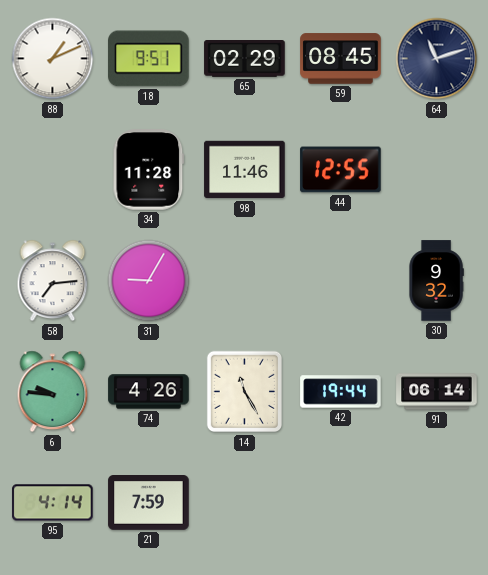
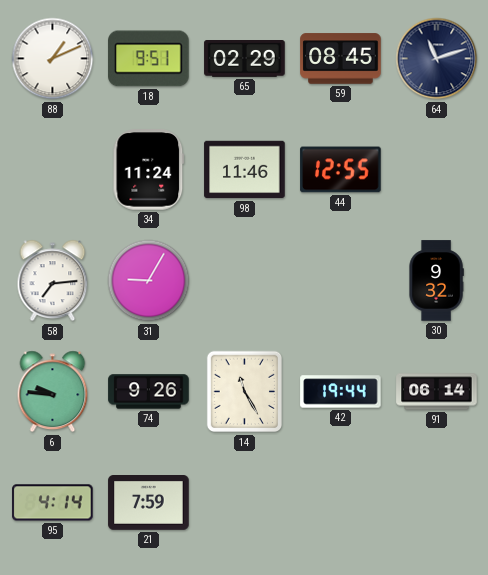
34: 11:28 -> 11:24
74: 4:26 -> 9:26
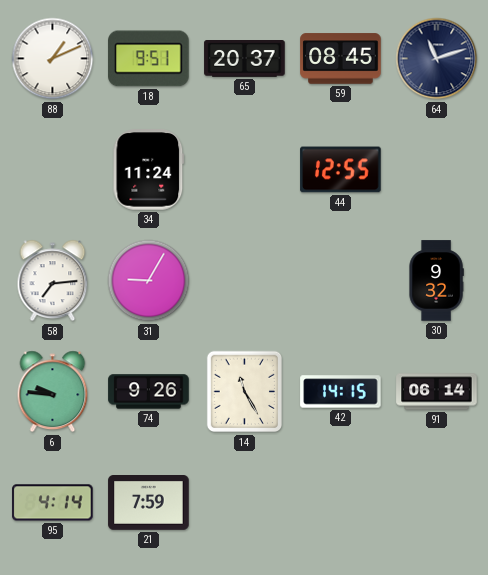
65: 02:29 -> 20:37
98: 11:46 -> none
42: 19:44 -> 14:15
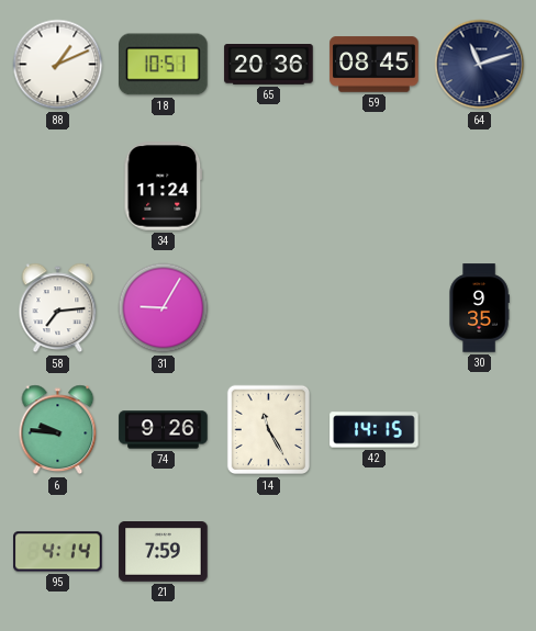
18: 9:51 -> 10:51
65: 20:37 -> 20:36
44: 12:55 -> none
30: 9:32 -> 9:35
91: 06:14 -> none
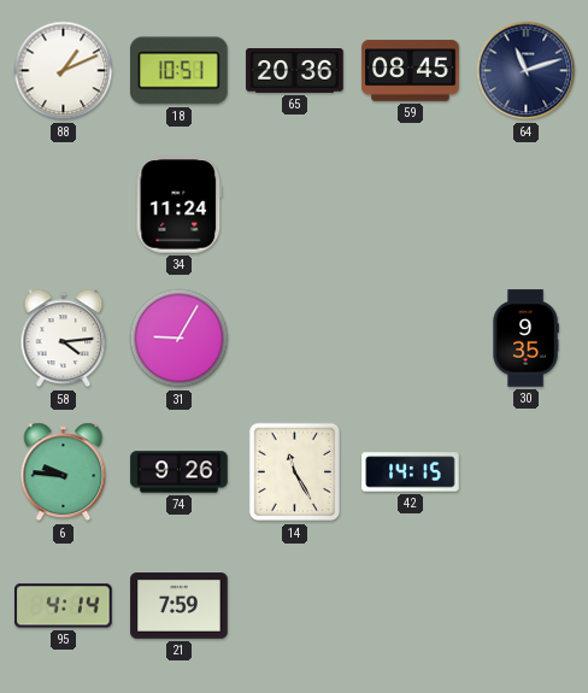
58: 7:14 -> 4:14
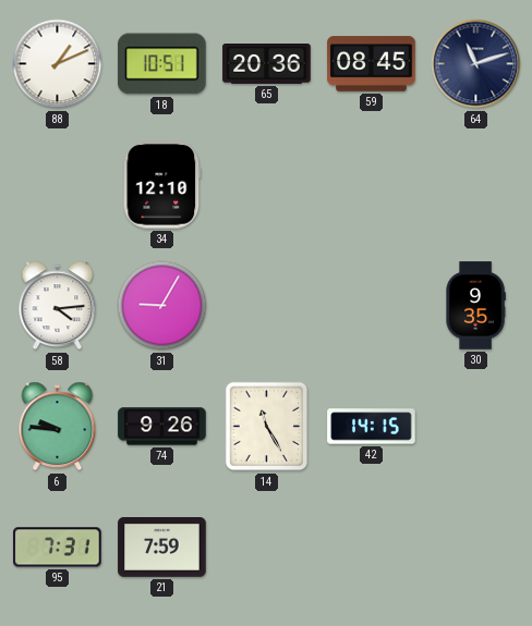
34: 11:24 -> 12:10
95: 4:14 -> 7:31
